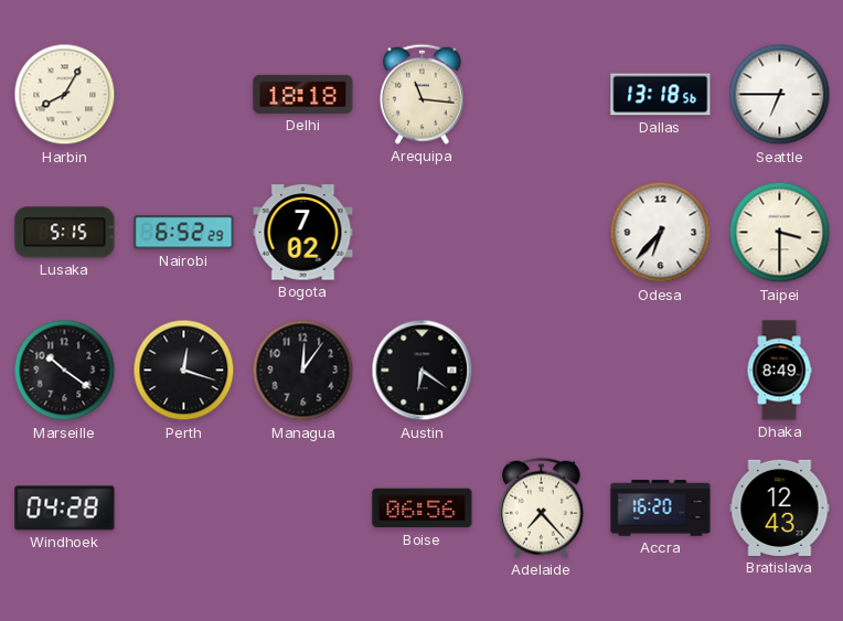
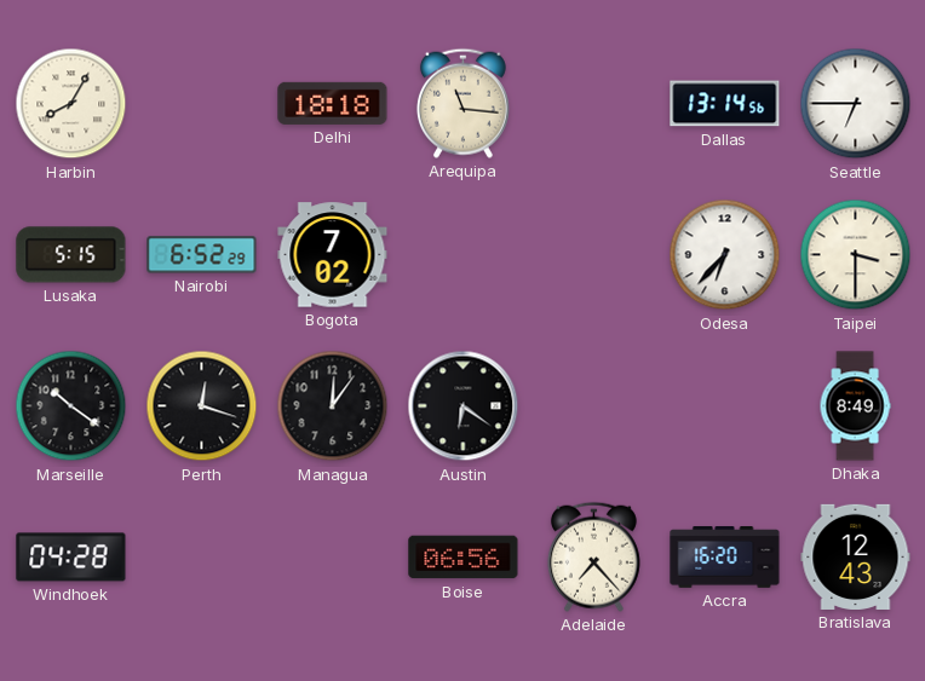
Dallas: 13:18 -> 13:14
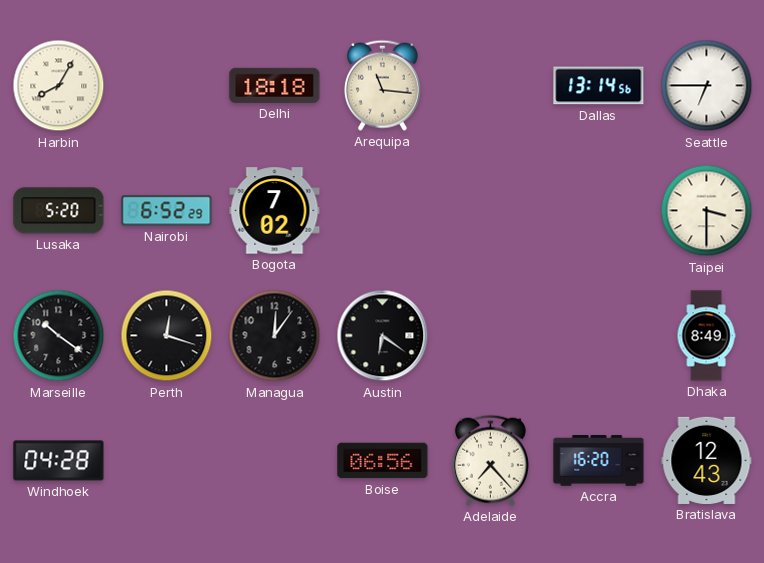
Lusaka: 5:15 -> 5:20
Odesa: 6:37 -> none
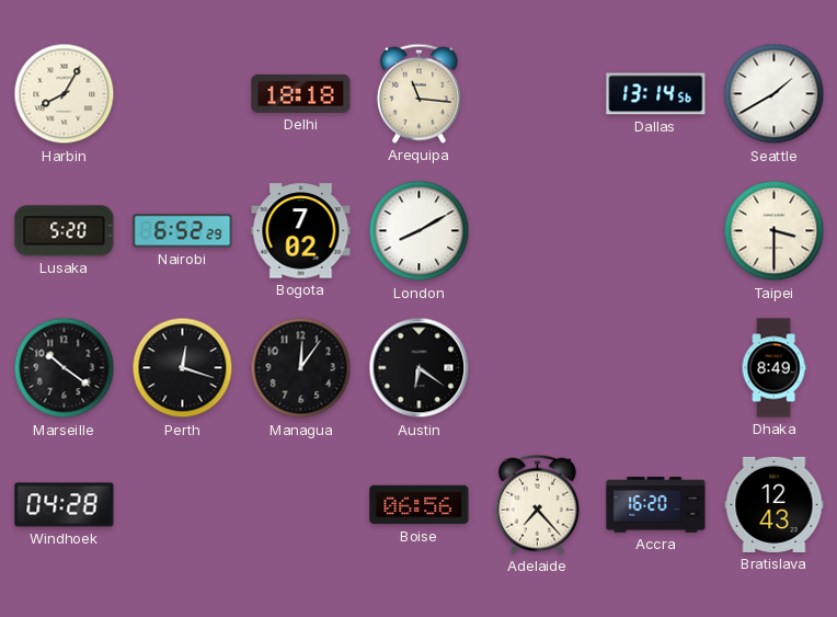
Seattle: 6:45 -> 1:40
London: none -> 8:10
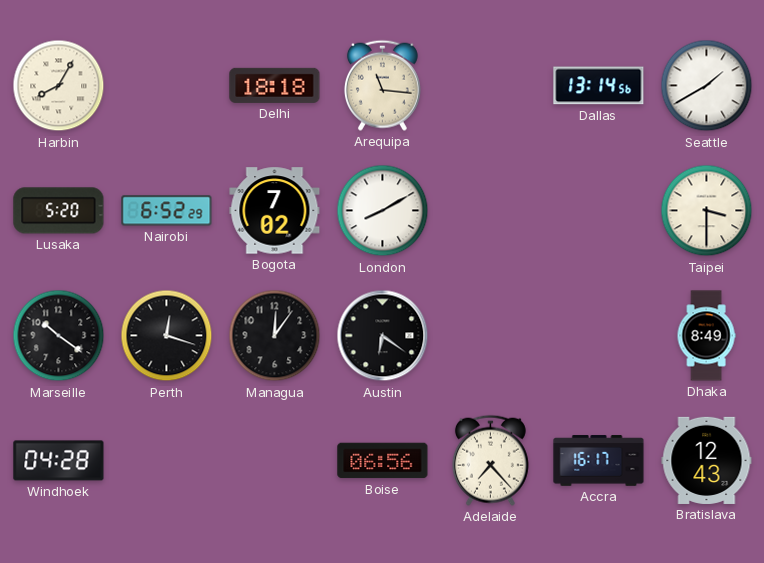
Accra: 16:20 -> 16:17
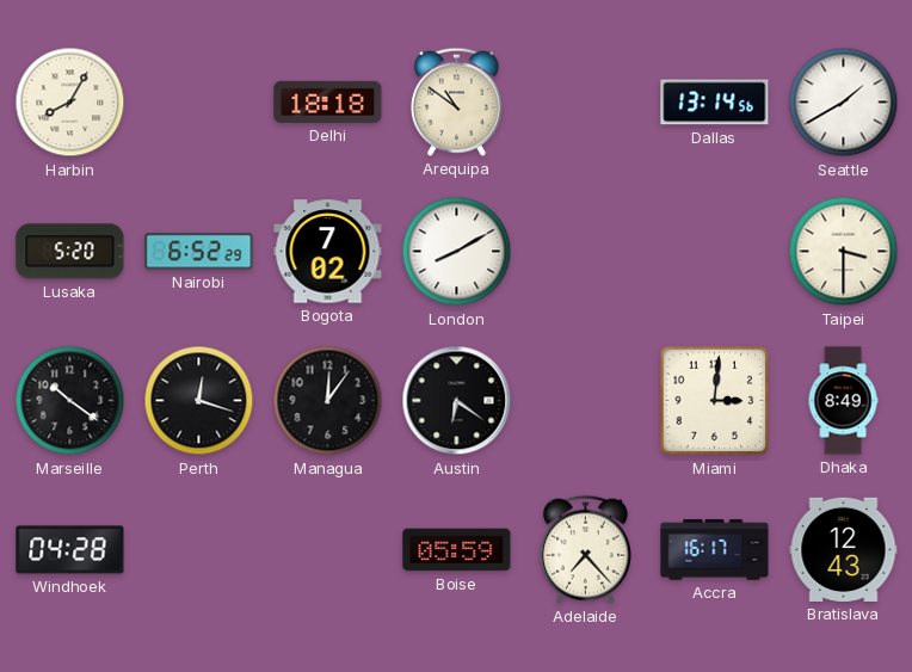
Arequipa: 11:16 -> 10:51
Miami: none -> 3:01
Boise: 06:56 -> 05:59
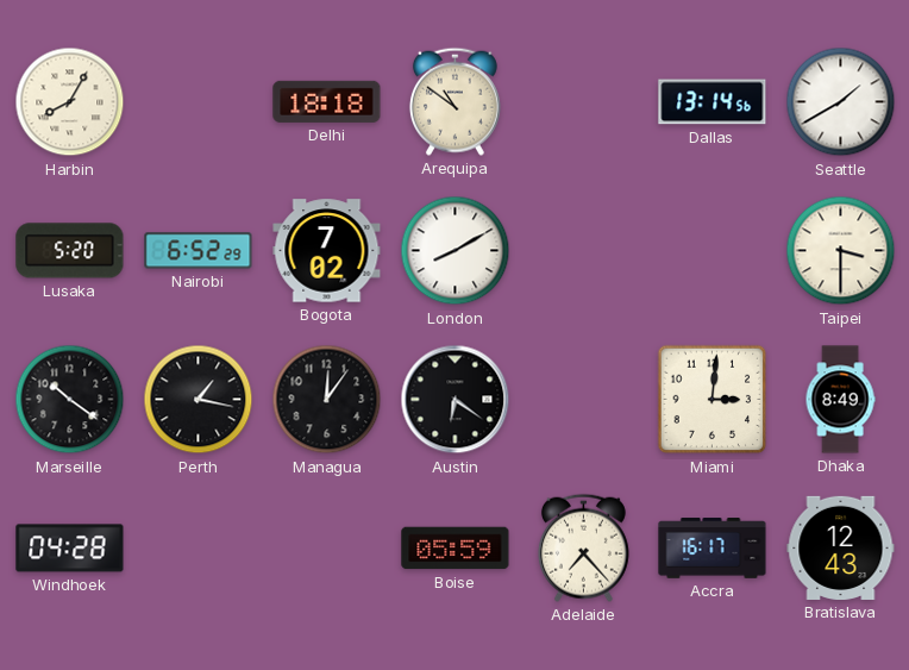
Perth: 12:18 -> 1:17
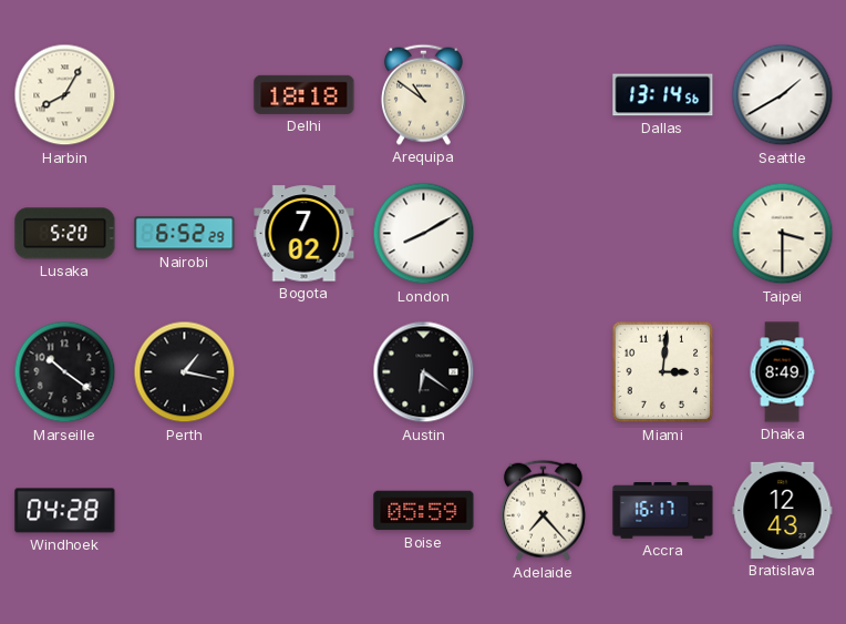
Managua: 12:06 -> none
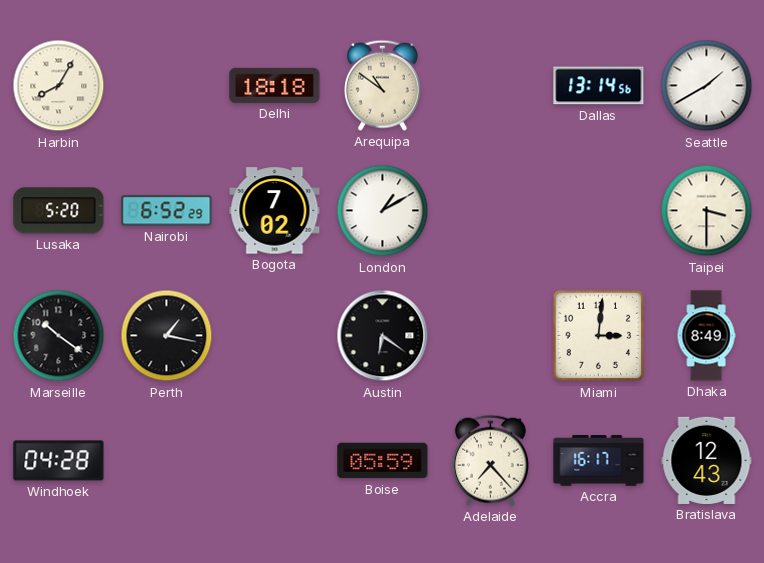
London: 8:10 -> 1:10
